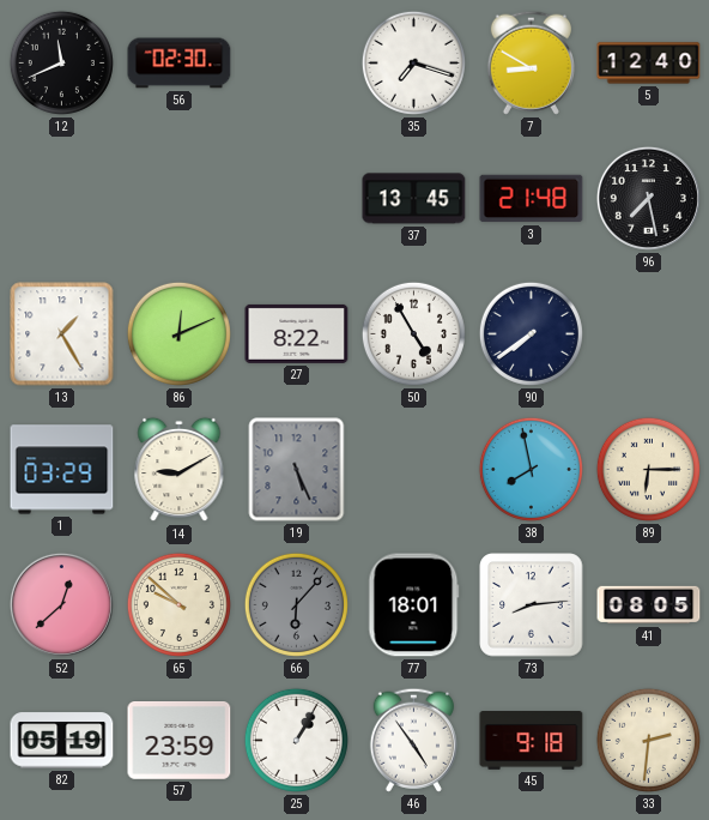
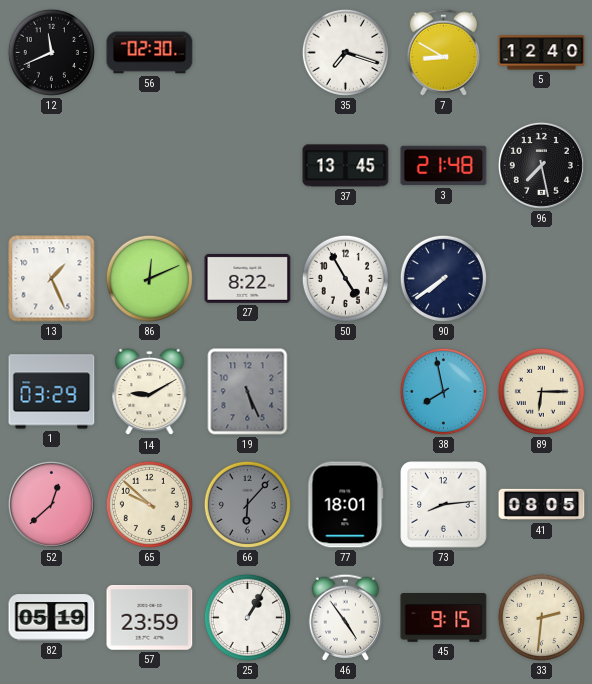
13: 1:25 -> 1:26
45: 9:18 -> 9:15
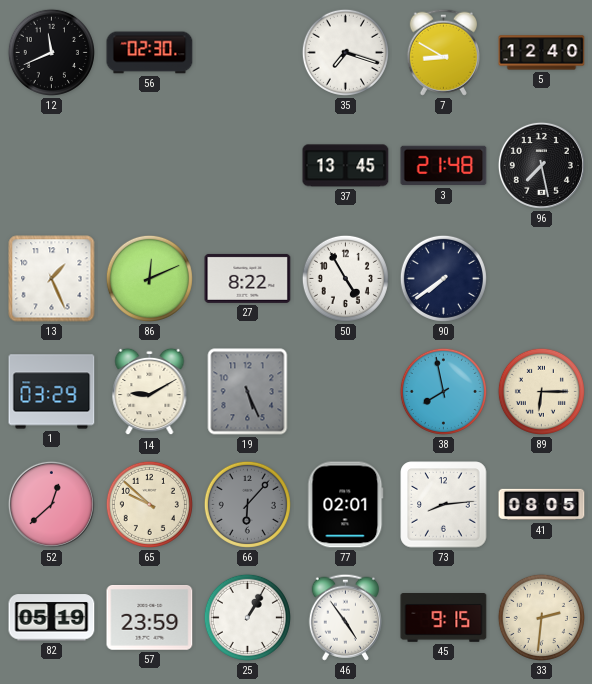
77: 18:01 -> 02:01
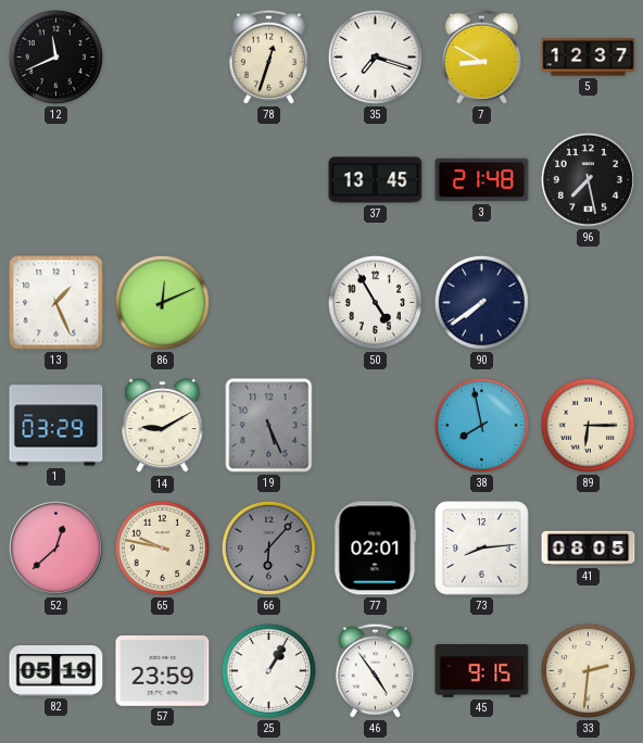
56: 02:30 -> none
78: none -> 12:33
5: 12:40 -> 12:37
27: 8:22 -> none
65: 9:52 -> 9:47
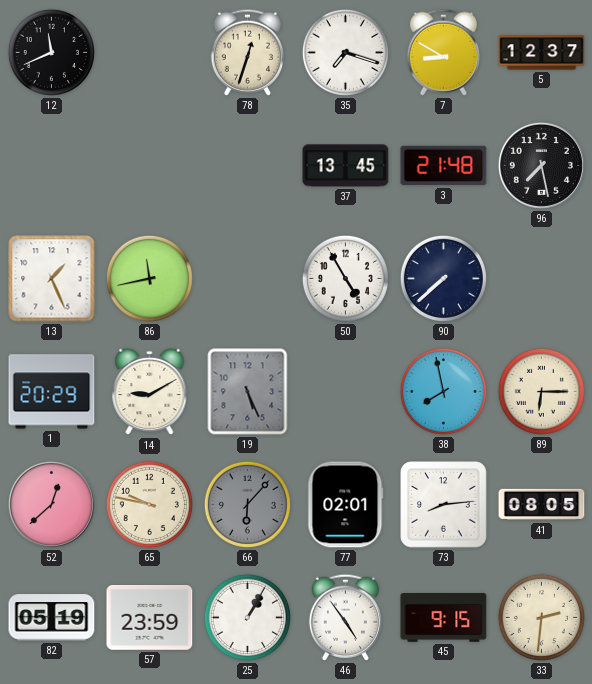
86: 12:11 -> 11:43
90: 7:39 -> 7:38
1: 03:29 -> 20:29
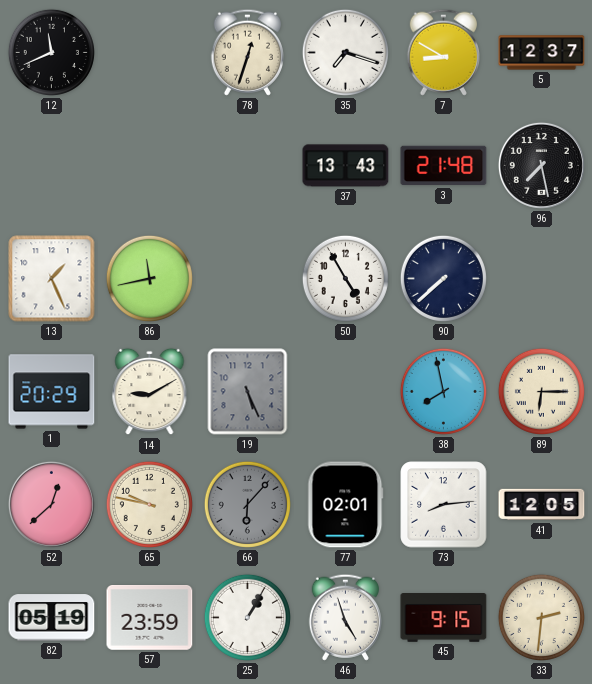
37: 13:45 -> 13:43
41: 08:05 -> 12:05
46: 4:54 -> 4:57
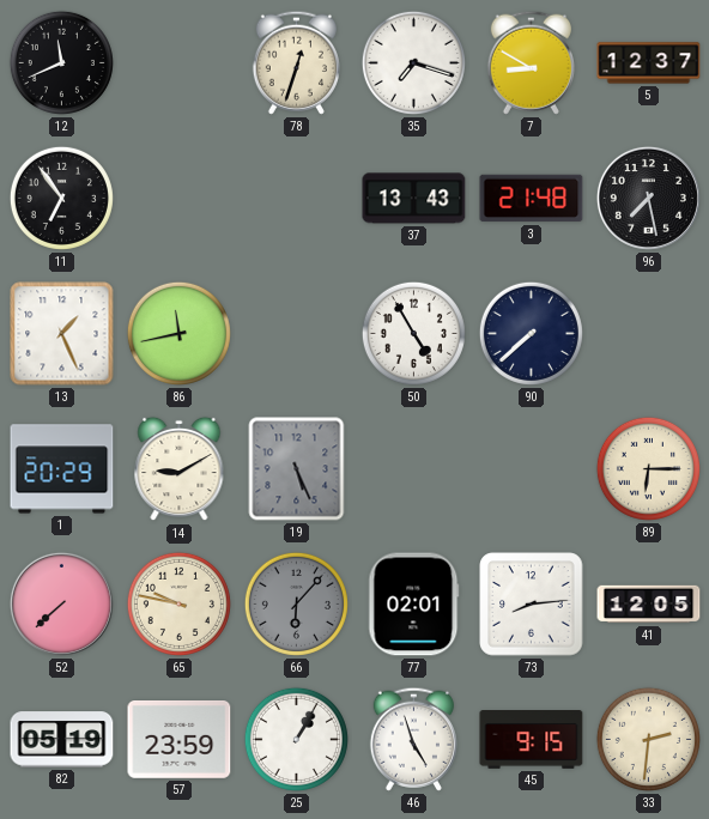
11: none -> 6:54
38: 7:58 -> none
52: 12:38 -> 7:38
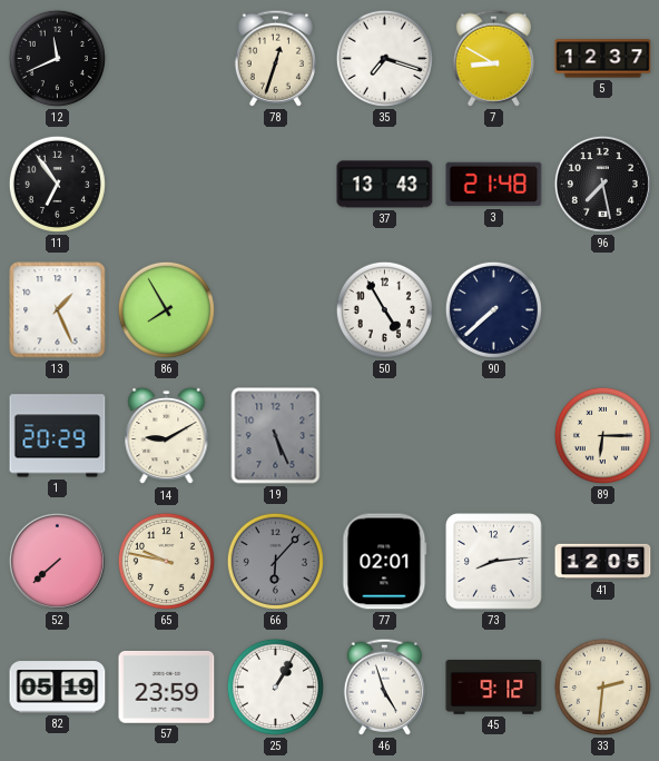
86: 11:43 -> 7:55
45: 9:15 -> 9:12
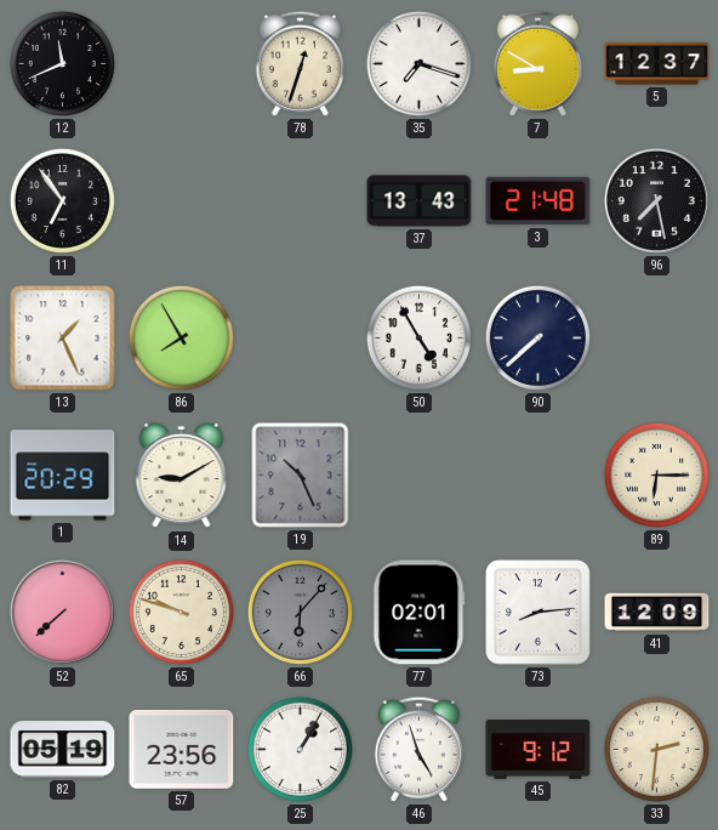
19: 5:26 -> 10:26
65: 9:47 -> 9:48
41: 12:05 -> 12:09
57: 23:59 -> 23:56
